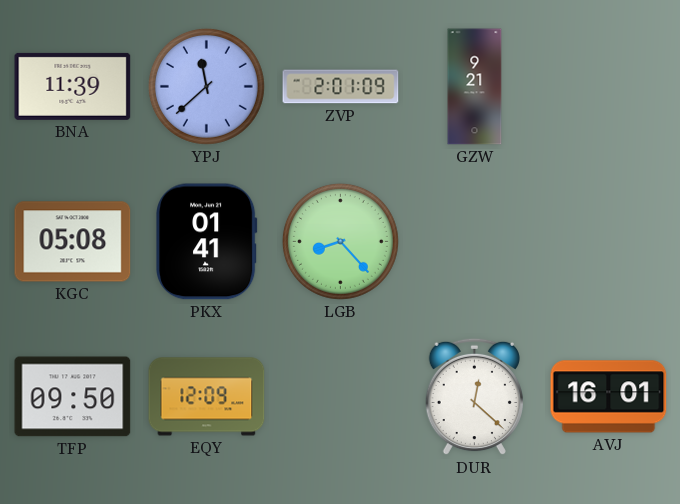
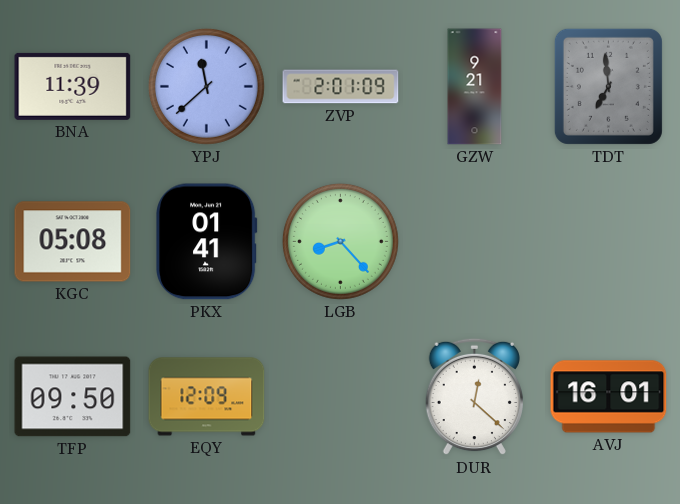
TDT: none -> 6:59
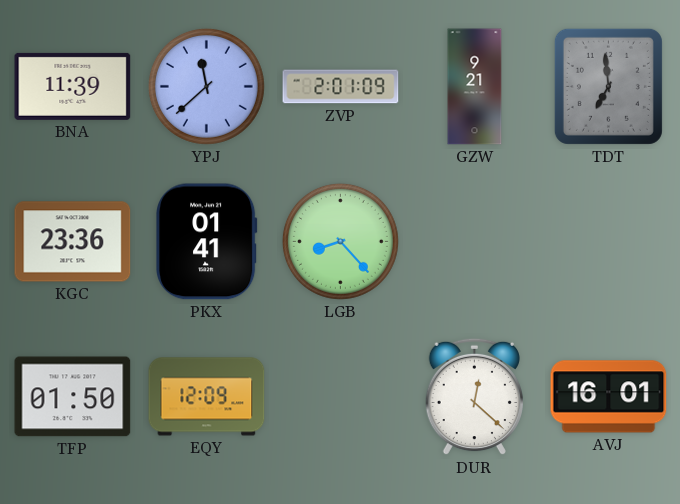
KGC: 05:08 -> 23:36
TFP: 09:50 -> 01:50
